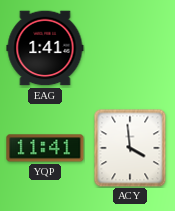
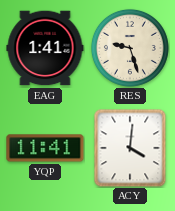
RES: none -> 9:27
ACY: 3:59 -> 4:01
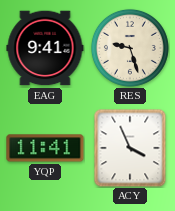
EAG: 1:41 -> 9:41
ACY: 4:01 -> 3:56
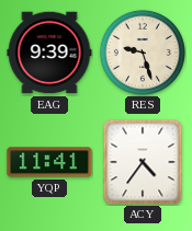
EAG: 9:41 -> 9:39
ACY: 3:56 -> 4:36
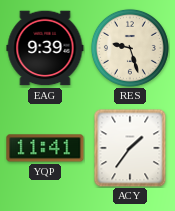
ACY: 4:36 -> 1:36
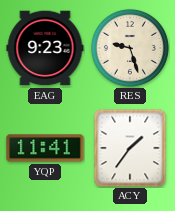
EAG: 9:39 -> 9:23
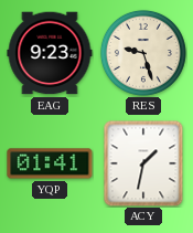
YQP: 11:41 -> 01:41
ACY: 1:36 -> 1:32
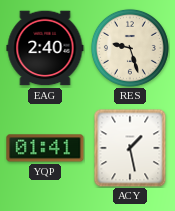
EAG: 9:23 -> 2:40
ACY: 1:32 -> 1:28
